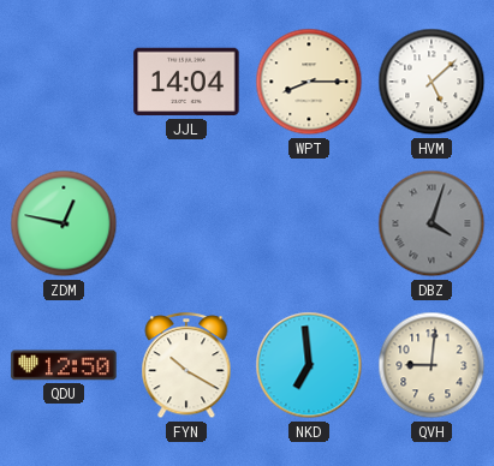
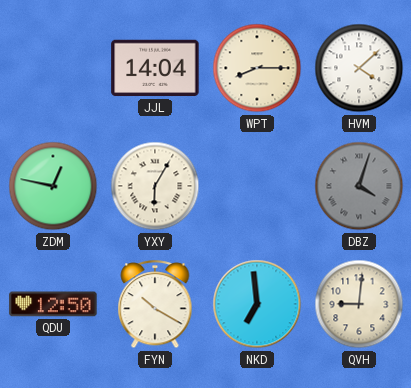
HVM: 5:08 -> 4:08
YXY: none -> 6:05
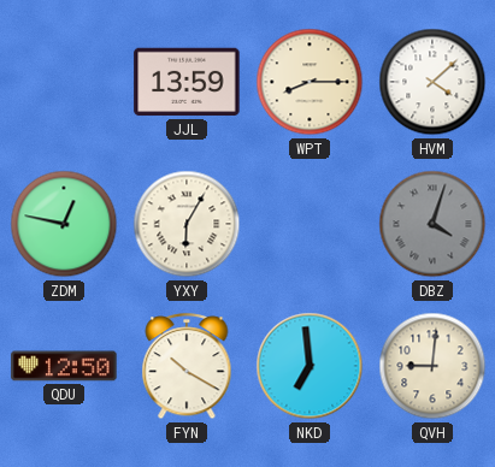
JJL: 14:04 -> 13:59
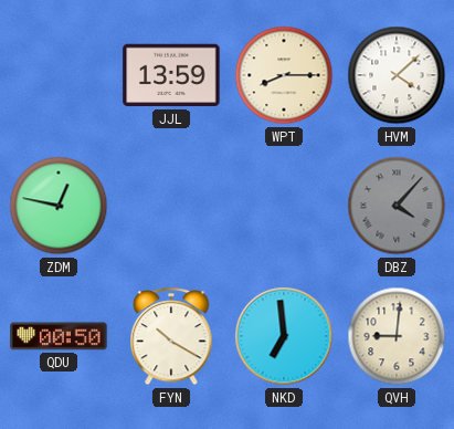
YXY: 6:05 -> none
DBZ: 4:03 -> 4:07
QDU: 12:50 -> 00:50
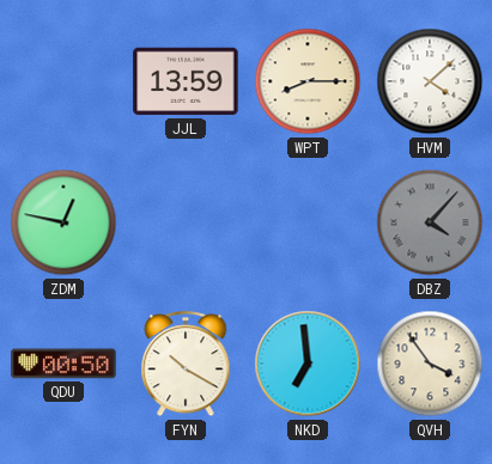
QVH: 9:01 -> 3:54
